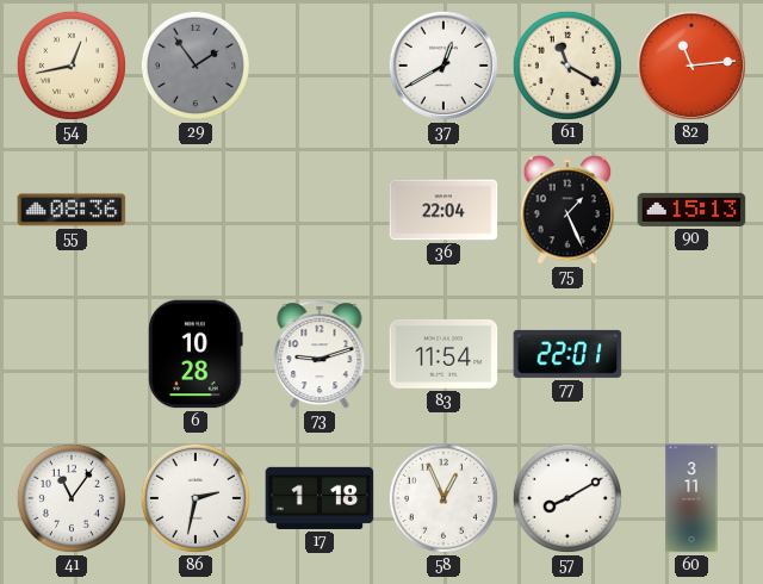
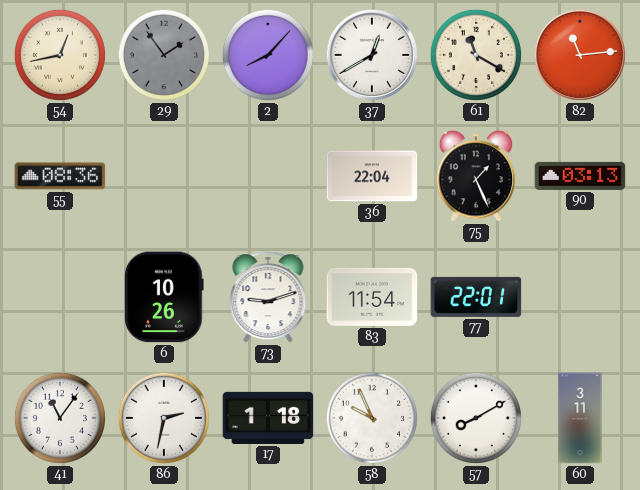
2: none -> 8:07
90: 15:13 -> 03:13
6: 10:28 -> 10:26
58: 12:56 -> 9:56
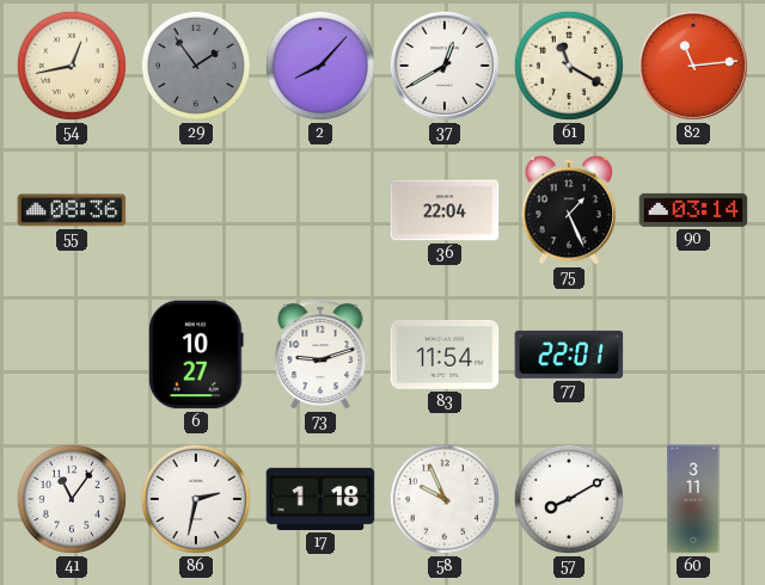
90: 03:13 -> 03:14
6: 10:26 -> 10:27
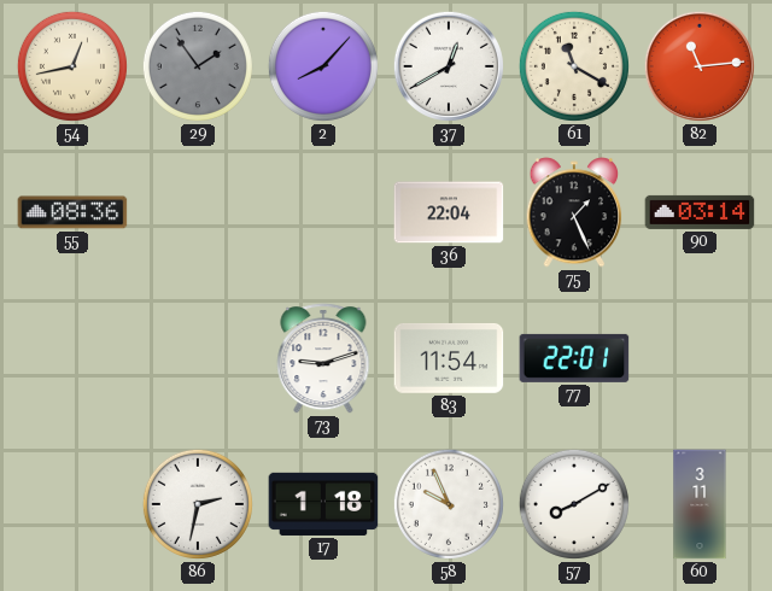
6: 10:27 -> none
41: 11:06 -> none
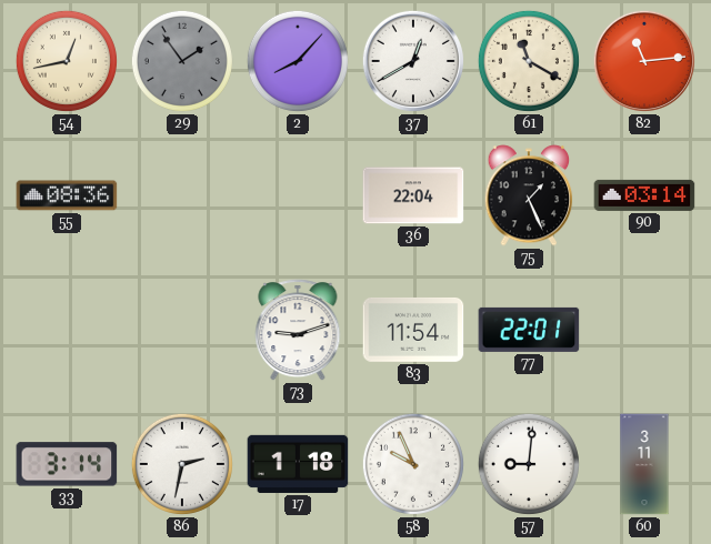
33: none -> 3:14
57: 8:10 -> 9:01
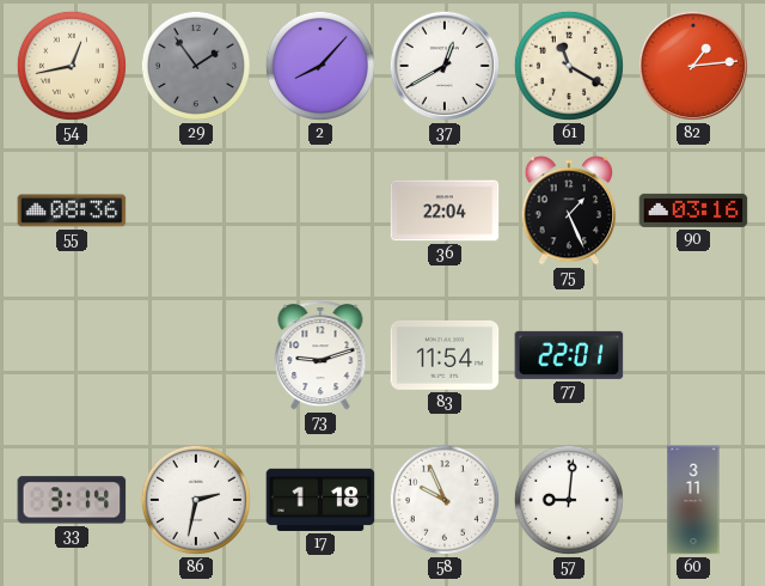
82: 11:14 -> 1:14
90: 03:14 -> 03:16
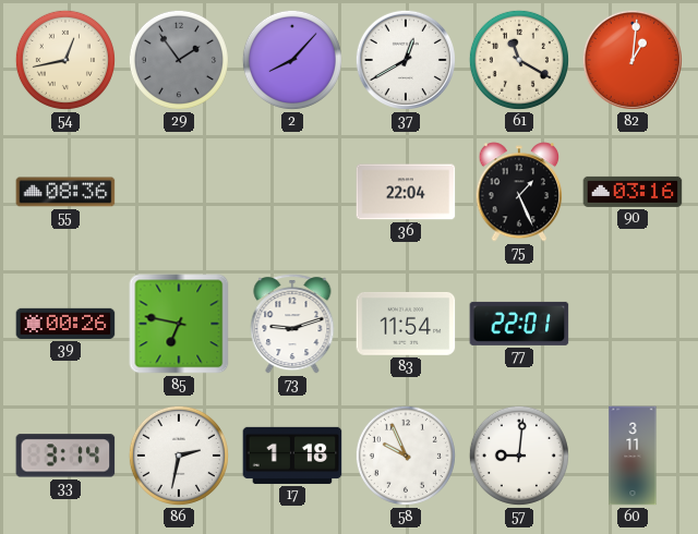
82: 1:14 -> 1:01
39: none -> 00:26
85: none -> 6:47
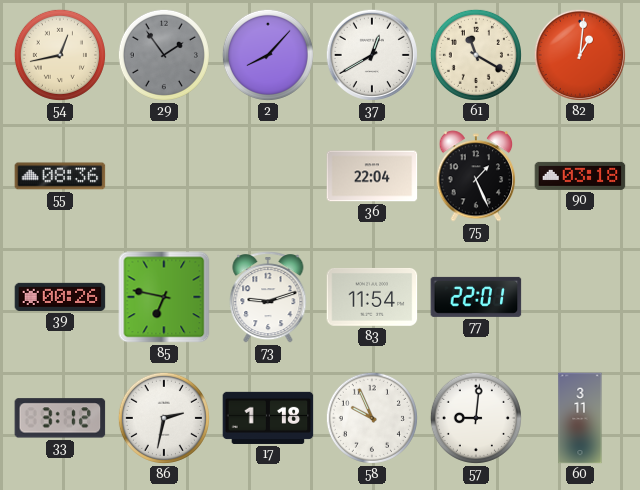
90: 03:16 -> 03:18
33: 3:14 -> 3:12
